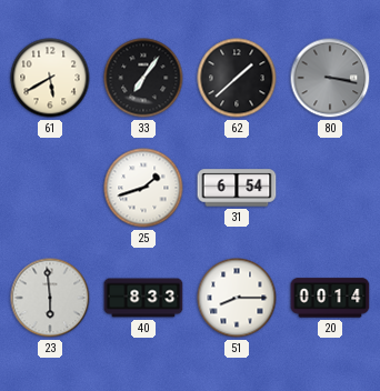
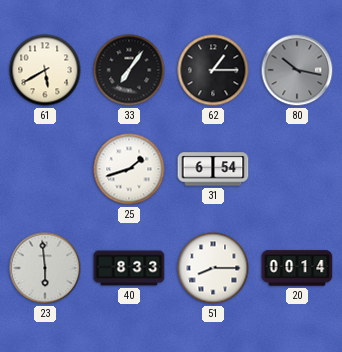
62: 1:38 -> 1:15
80: 3:17 -> 10:17
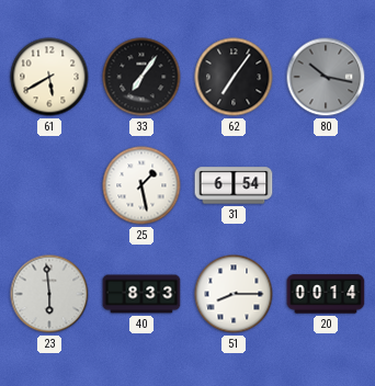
62: 1:15 -> 7:06
25: 1:42 -> 1:28
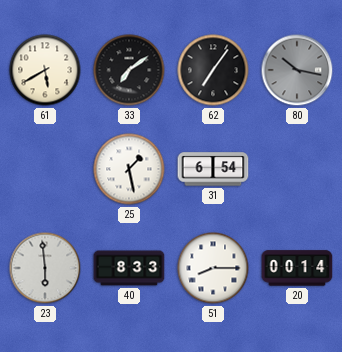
33: 7:06 -> 7:09
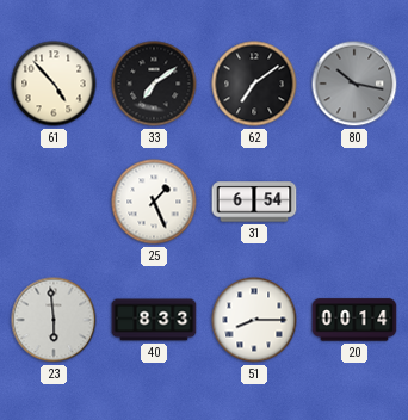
61: 5:40 -> 4:53
62: 7:06 -> 7:09
25: 1:28 -> 1:26
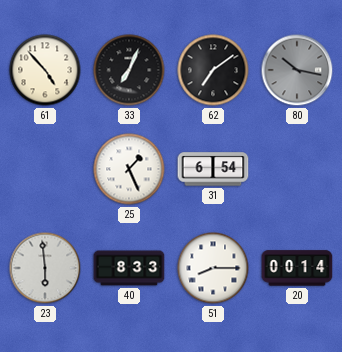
33: 7:09 -> 7:04
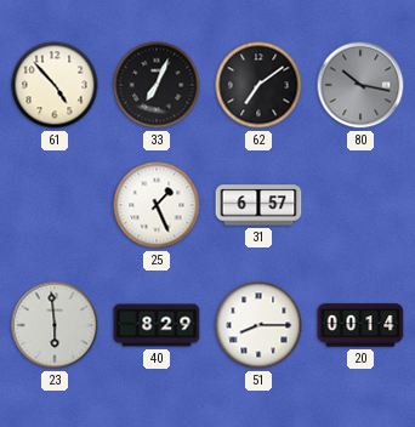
31: 6:54 -> 6:57
40: 8:33 -> 8:29
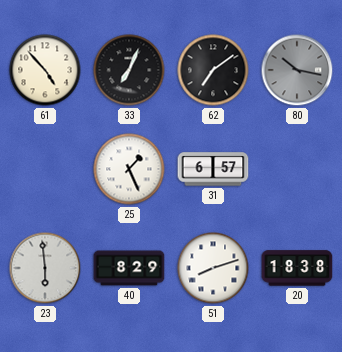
51: 8:15 -> 8:12
20: 00:14 -> 18:38
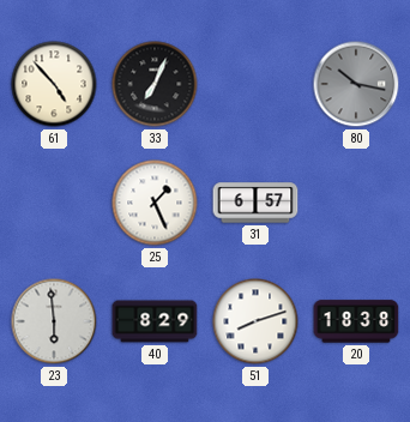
62: 7:09 -> none
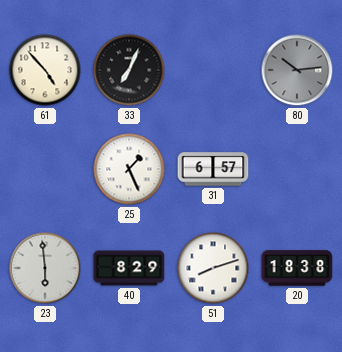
80: 10:17 -> 10:14
